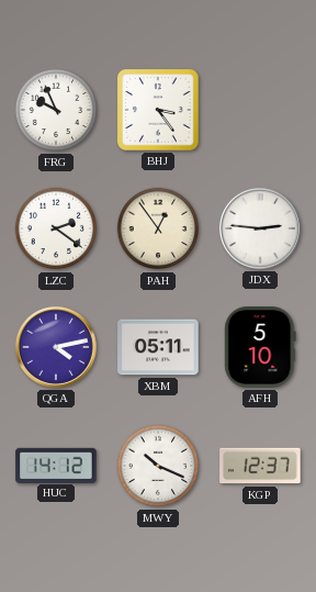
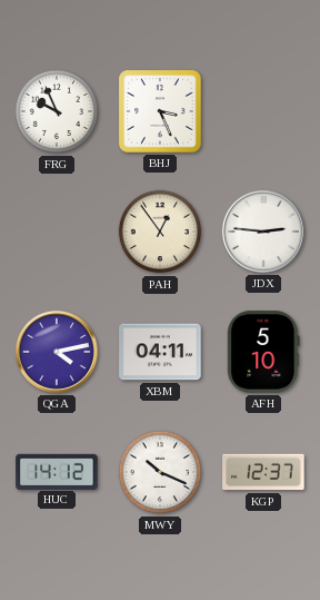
BHJ: 3:24 -> 3:26
LZC: 2:21 -> none
XBM: 05:11 -> 04:11
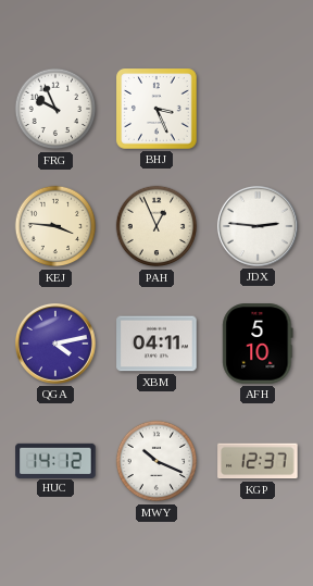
KEJ: none -> 3:46
PAH: 12:54 -> 12:56
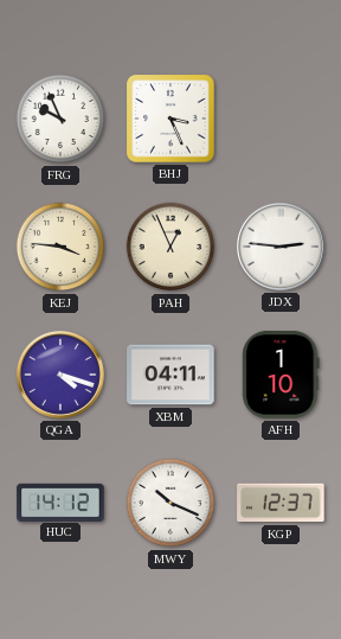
QGA: 4:13 -> 4:18
AFH: 5:10 -> 1:10
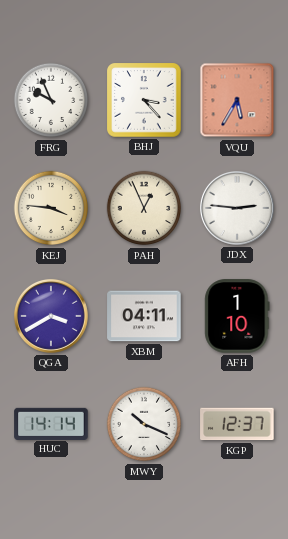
BHJ: 3:26 -> 3:23
VQU: none -> 5:35
QGA: 4:18 -> 3:40
HUC: 14:12 -> 14:14
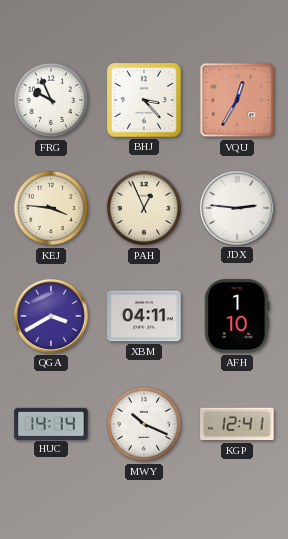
VQU: 5:35 -> 12:35
KGP: 12:37 -> 12:41
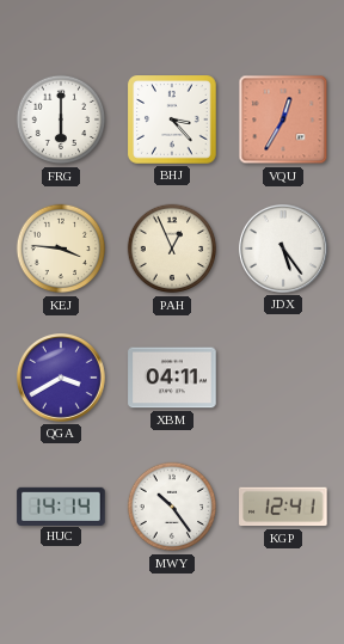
FRG: 9:56 -> 6:00
JDX: 2:46 -> 5:24
AFH: 1:10 -> none
MWY: 10:19 -> 10:24
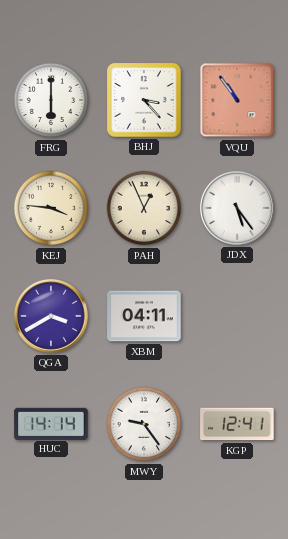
VQU: 12:35 -> 10:54
MWY: 10:24 -> 9:24
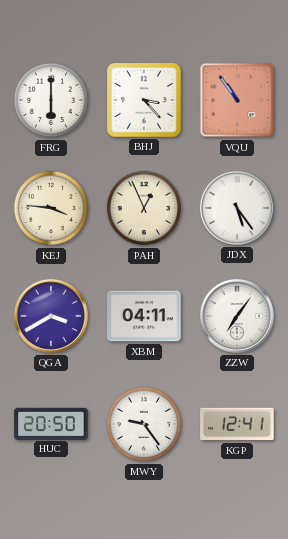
ZZW: none -> 7:06
HUC: 14:14 -> 20:50
